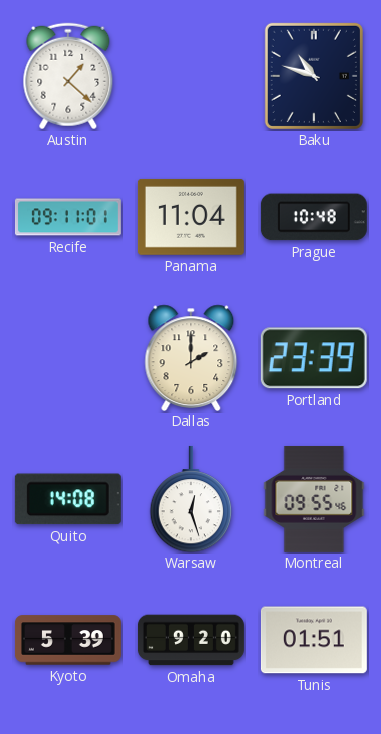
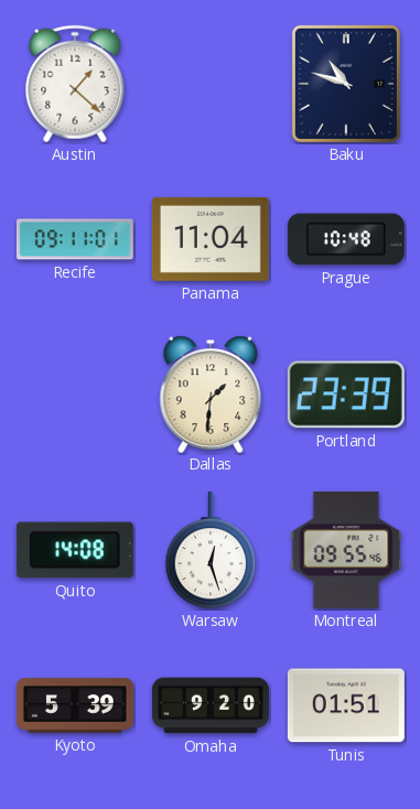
Dallas: 2:00 -> 1:31
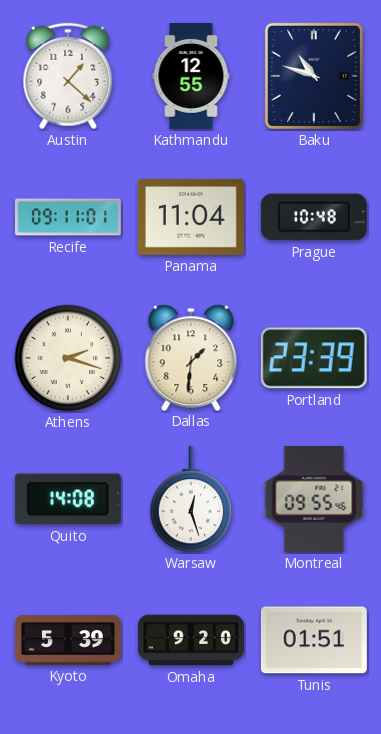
Kathmandu: none -> 12:55
Athens: none -> 2:18
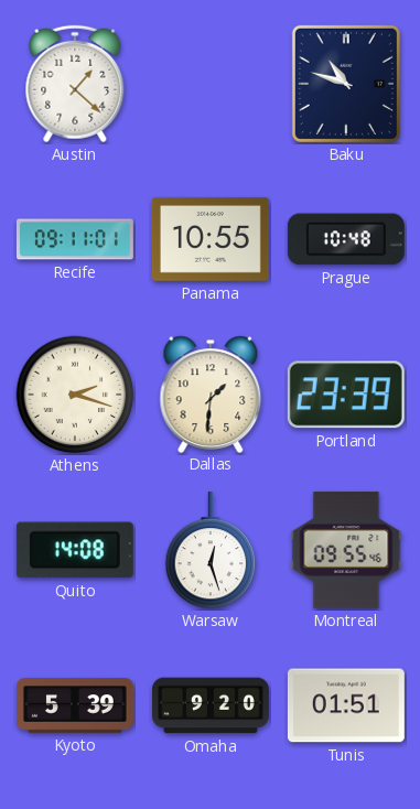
Kathmandu: 12:55 -> none
Panama: 11:04 -> 10:55
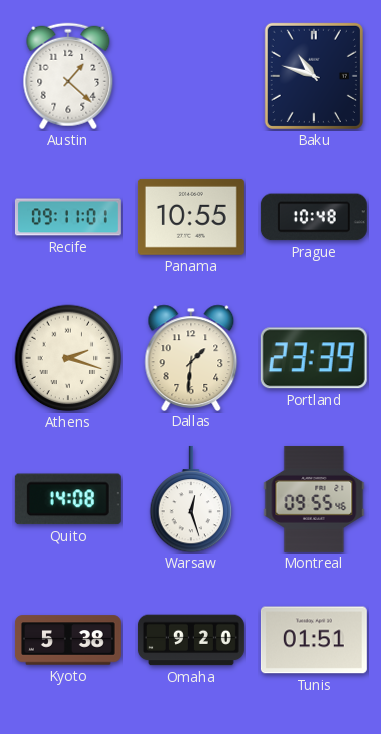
Kyoto: 5:39 -> 5:38
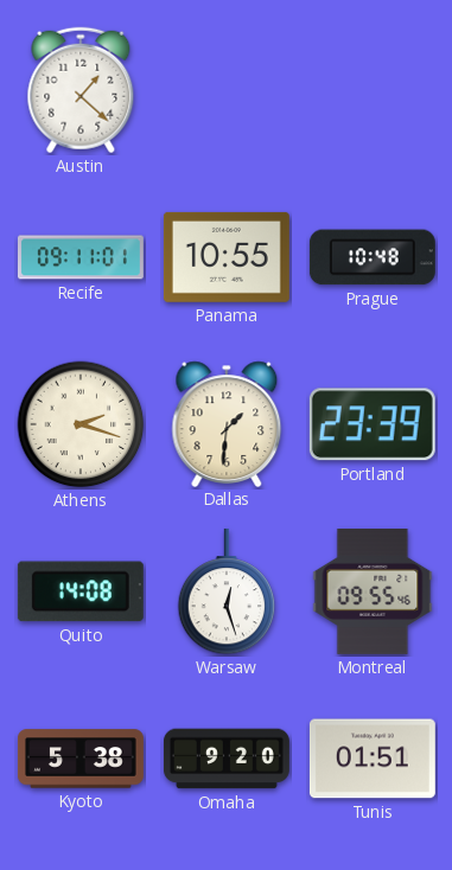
Baku: 10:48 -> none
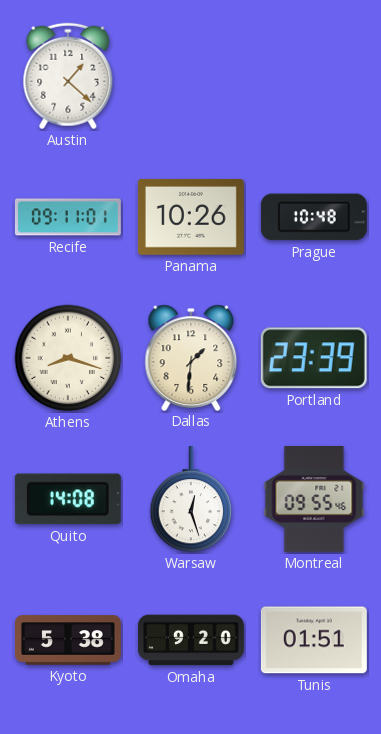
Panama: 10:55 -> 10:26
Athens: 2:18 -> 8:18
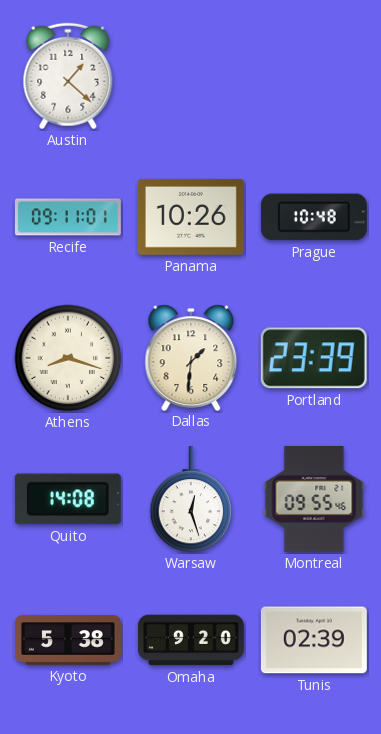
Tunis: 01:51 -> 02:39
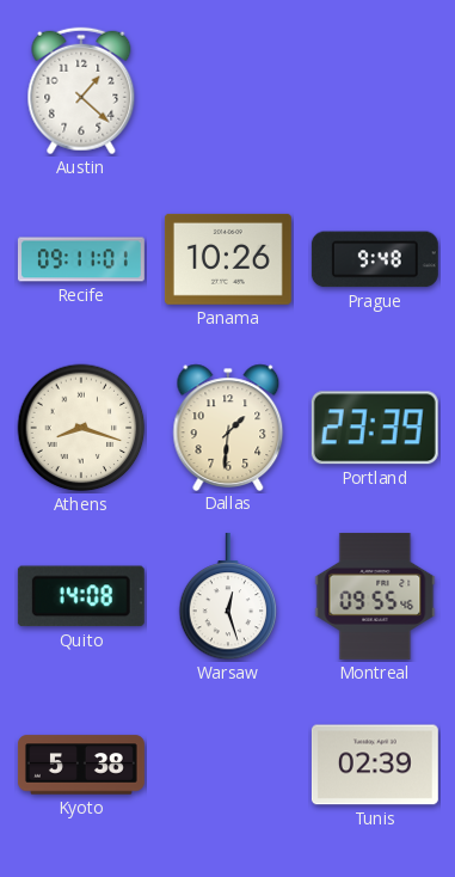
Prague: 10:48 -> 9:48
Omaha: 9:20 -> none
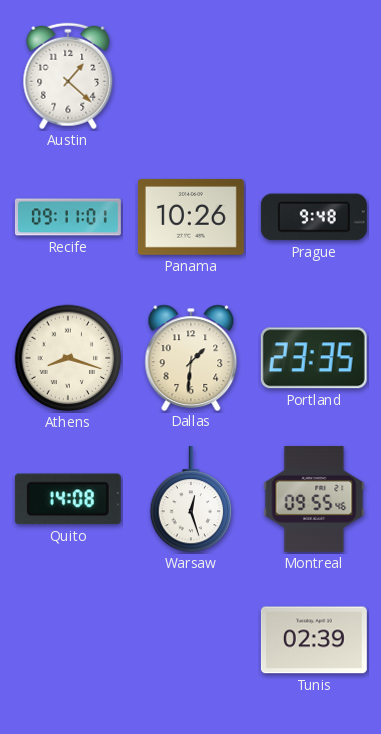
Portland: 23:39 -> 23:35
Kyoto: 5:38 -> none
